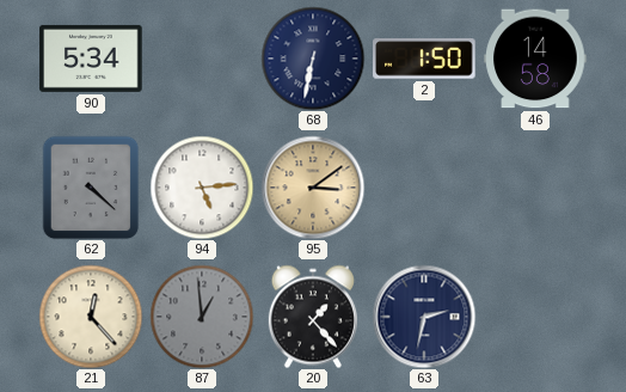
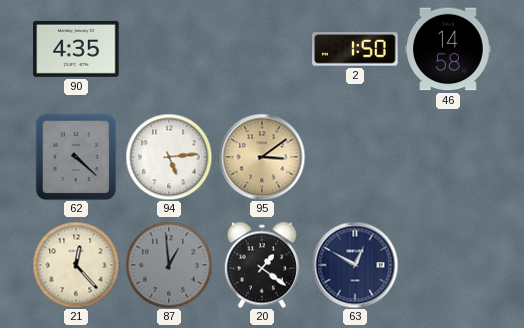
90: 5:34 -> 4:35
68: 6:32 -> none
20: 1:23 -> 1:21
63: 2:32 -> 12:50
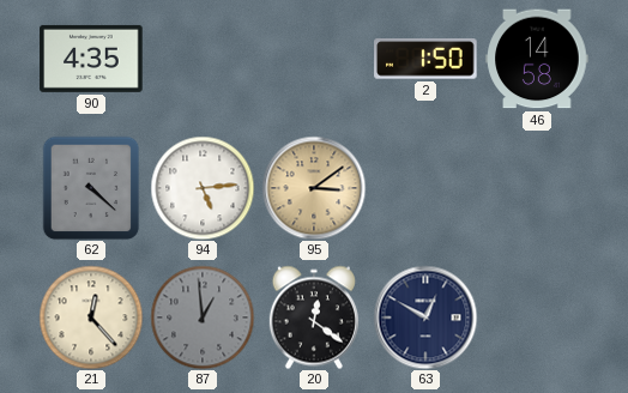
20: 1:21 -> 12:21
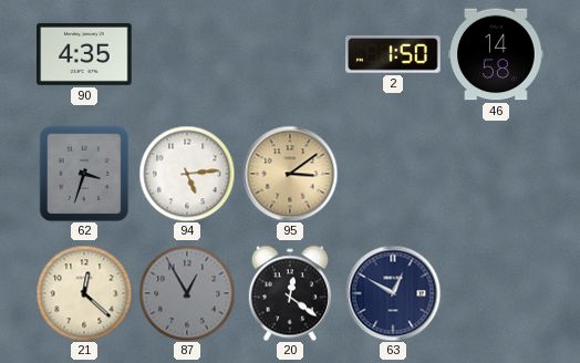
62: 4:22 -> 3:33
21: 12:23 -> 12:22
87: 12:59 -> 12:55
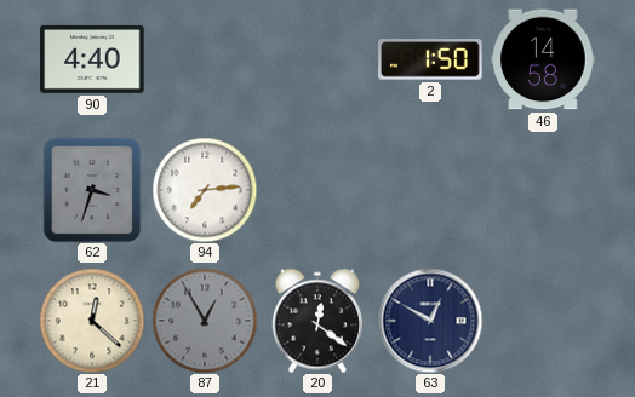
90: 4:35 -> 4:40
94: 5:14 -> 7:14
95: 3:09 -> none
